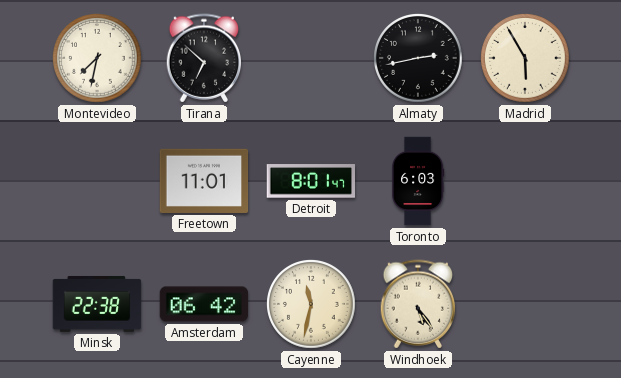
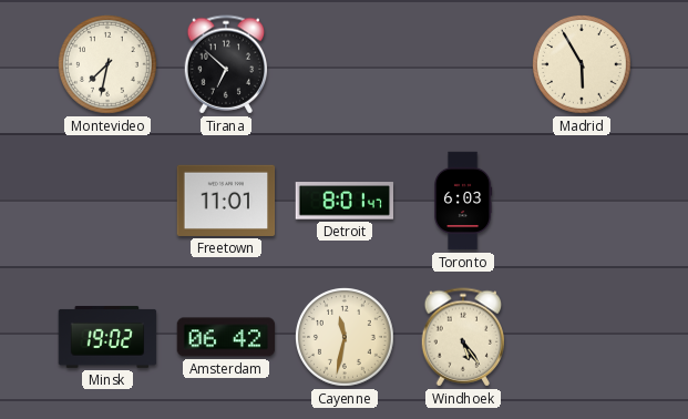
Almaty: 2:43 -> none
Minsk: 22:38 -> 19:02
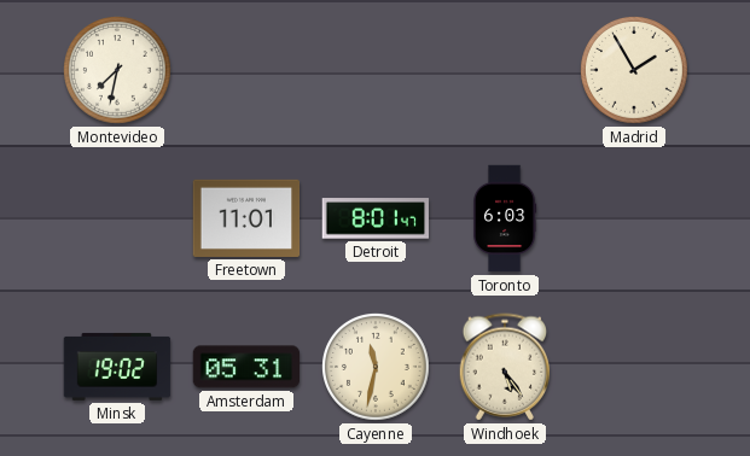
Tirana: 6:52 -> none
Madrid: 5:55 -> 1:55
Amsterdam: 06:42 -> 05:31
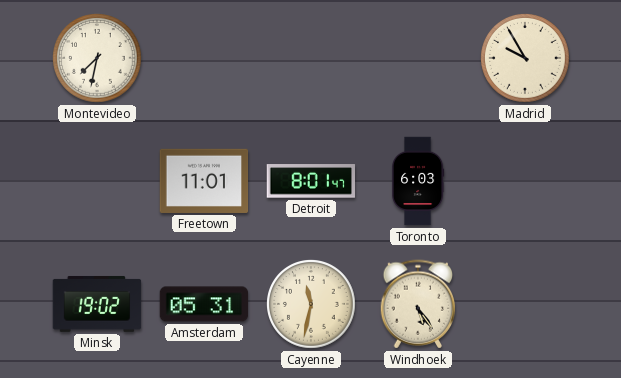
Madrid: 1:55 -> 9:55
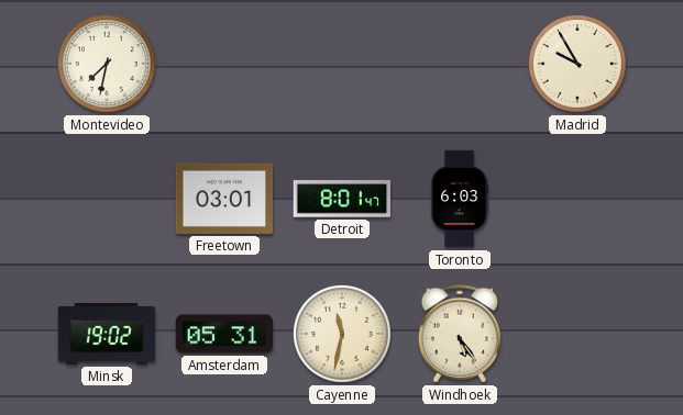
Freetown: 11:01 -> 03:01
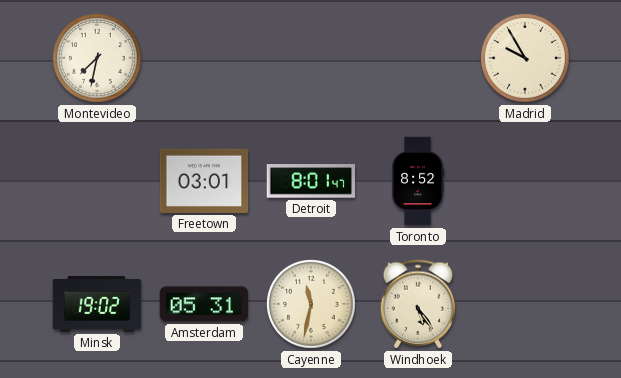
Toronto: 6:03 -> 8:52
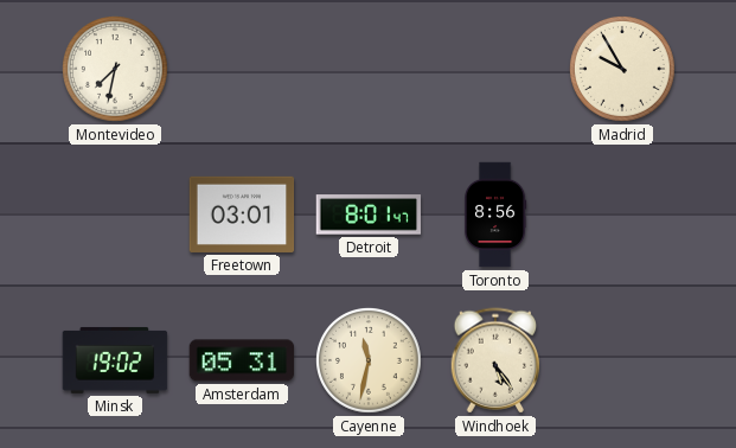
Toronto: 8:52 -> 8:56
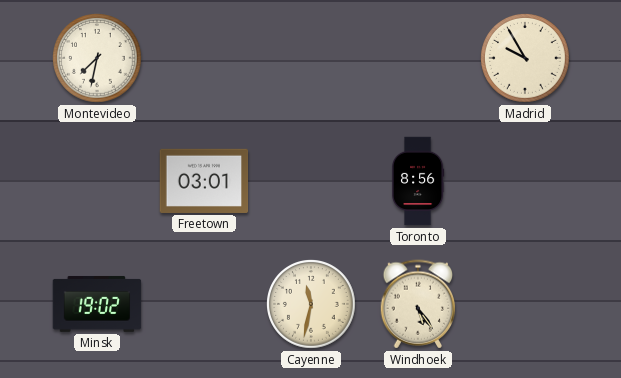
Detroit: 8:01 -> none
Amsterdam: 05:31 -> none
